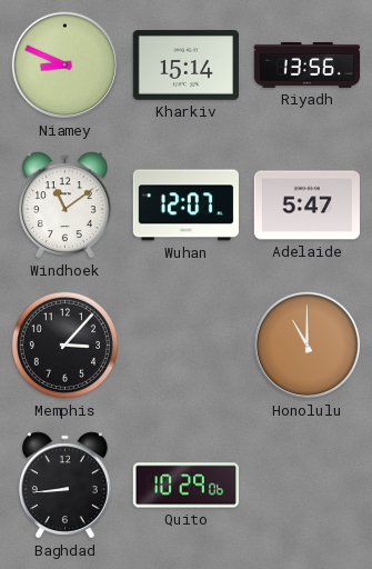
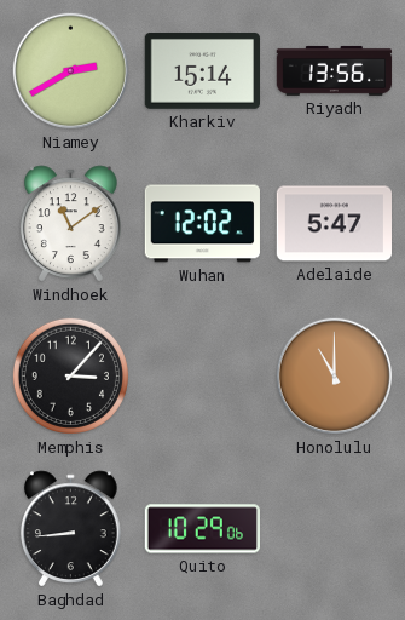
Niamey: 8:49 -> 2:40
Wuhan: 12:07 -> 12:02
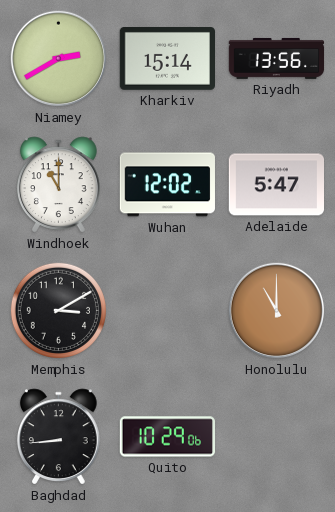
Windhoek: 11:09 -> 11:00
Memphis: 3:07 -> 3:10
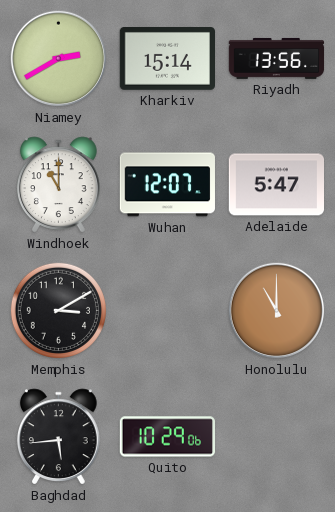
Wuhan: 12:02 -> 12:07
Baghdad: 8:44 -> 5:44
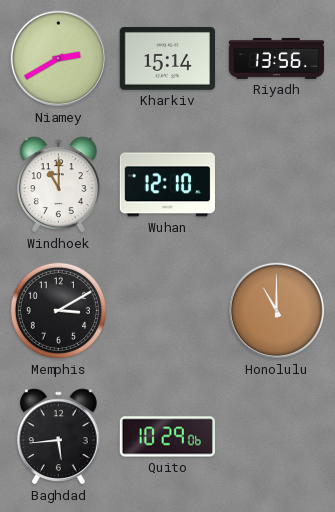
Wuhan: 12:07 -> 12:10
Adelaide: 5:47 -> none
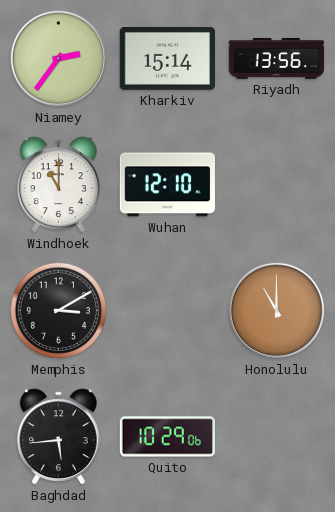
Niamey: 2:40 -> 2:36
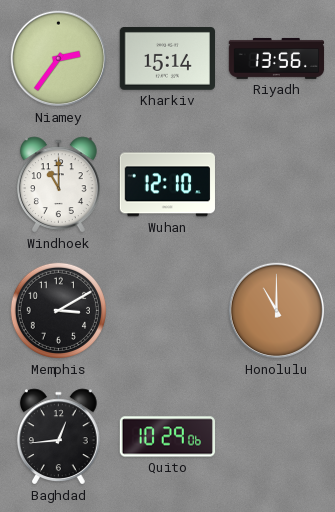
Baghdad: 5:44 -> 12:44
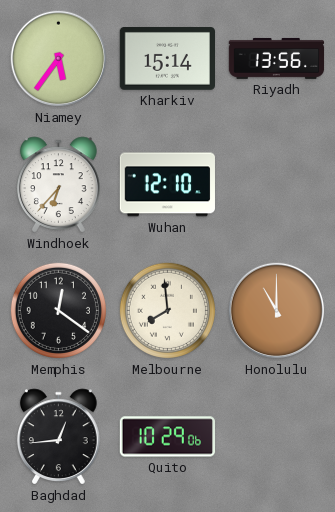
Niamey: 2:36 -> 5:36
Windhoek: 11:00 -> 6:37
Memphis: 3:10 -> 12:21
Melbourne: none -> 7:59
